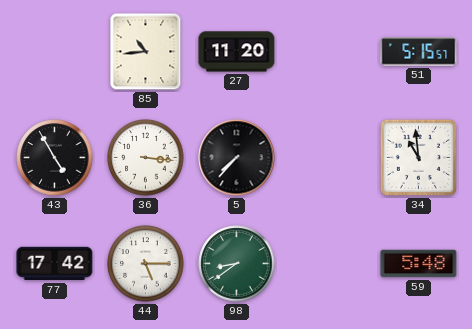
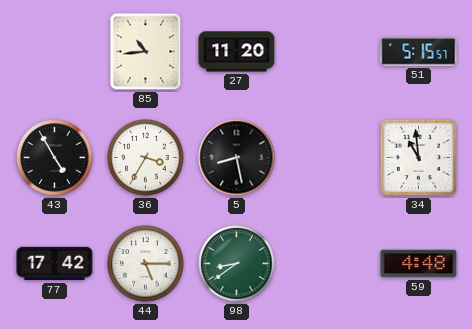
36: 3:16 -> 3:35
5: 7:37 -> 8:28
59: 5:48 -> 4:48
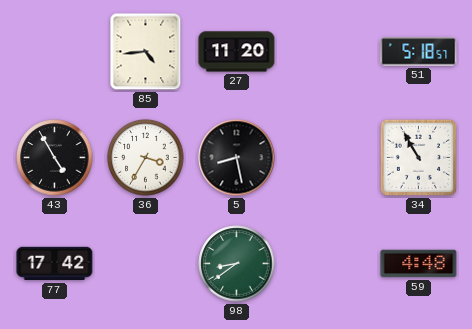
85: 10:44 -> 4:44
51: 5:15 -> 5:18
34: 10:59 -> 10:55
44: 5:15 -> none
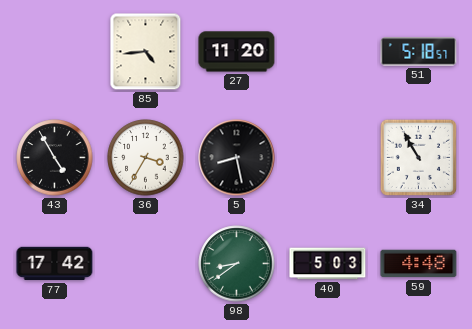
40: none -> 5:03
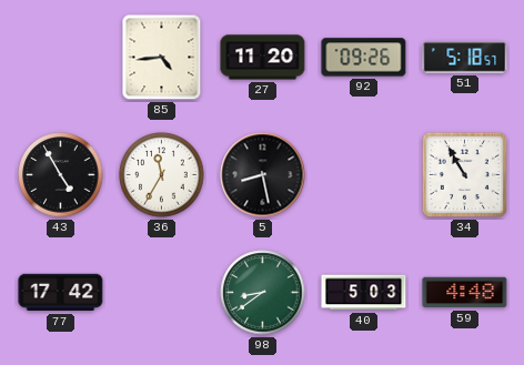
92: none -> 09:26
36: 3:35 -> 11:35
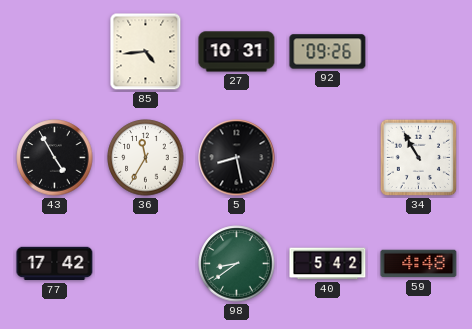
27: 11:20 -> 10:31
51: 5:18 -> none
40: 5:03 -> 5:42
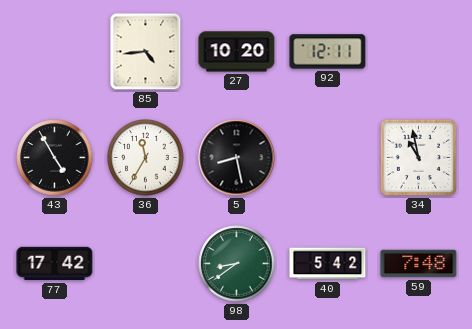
27: 10:31 -> 10:20
92: 09:26 -> 12:11
34: 10:55 -> 10:58
59: 4:48 -> 7:48
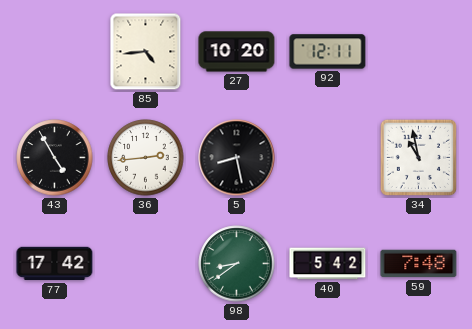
36: 11:35 -> 2:44
